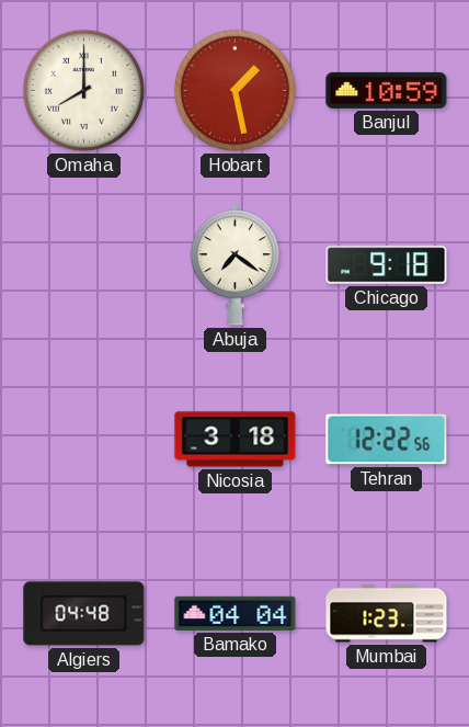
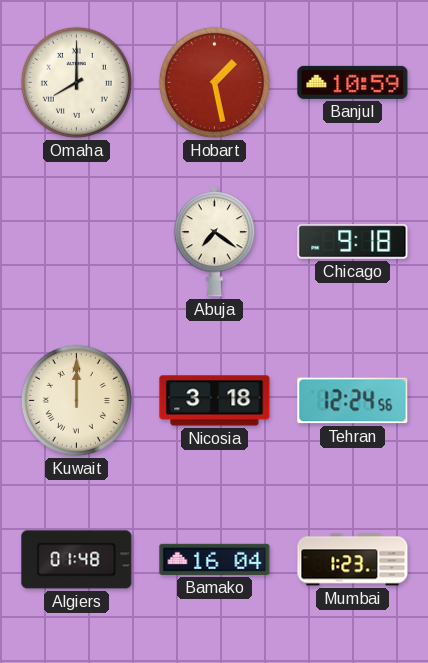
Kuwait: none -> 12:00
Tehran: 12:22 -> 12:24
Algiers: 04:48 -> 01:48
Bamako: 04:04 -> 16:04
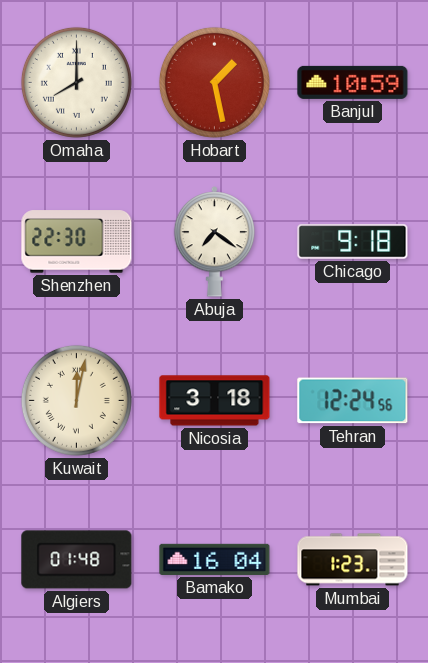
Shenzhen: none -> 22:30
Kuwait: 12:00 -> 12:02
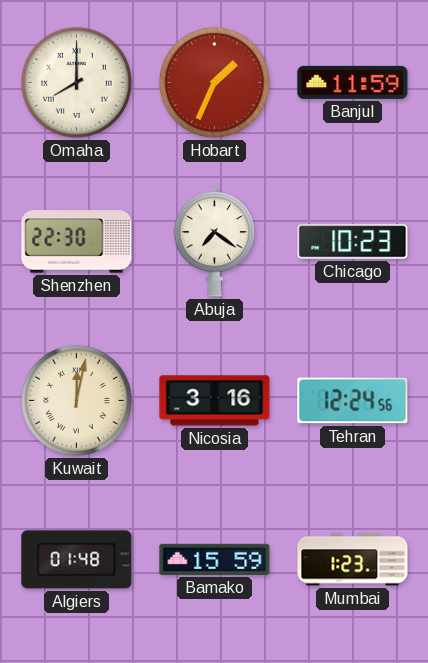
Hobart: 1:28 -> 1:34
Banjul: 10:59 -> 11:59
Chicago: 9:18 -> 10:23
Nicosia: 3:18 -> 3:16
Bamako: 16:04 -> 15:59
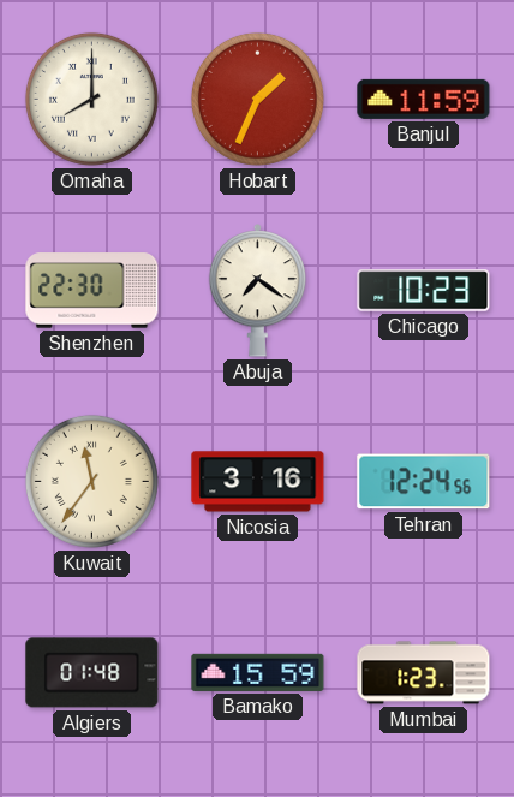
Kuwait: 12:02 -> 11:36
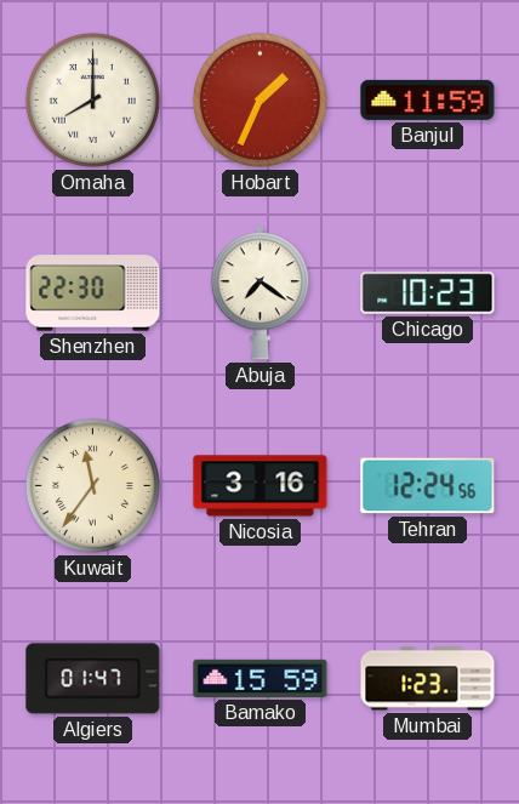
Algiers: 01:48 -> 01:47
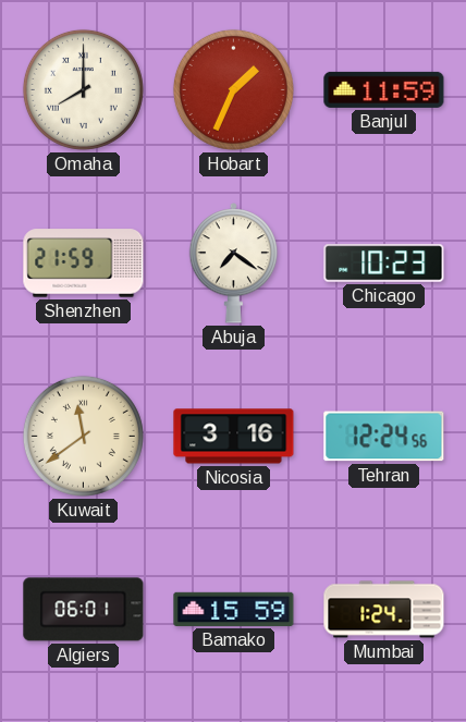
Shenzhen: 22:30 -> 21:59
Kuwait: 11:36 -> 11:39
Algiers: 01:47 -> 06:01
Mumbai: 1:23 -> 1:24
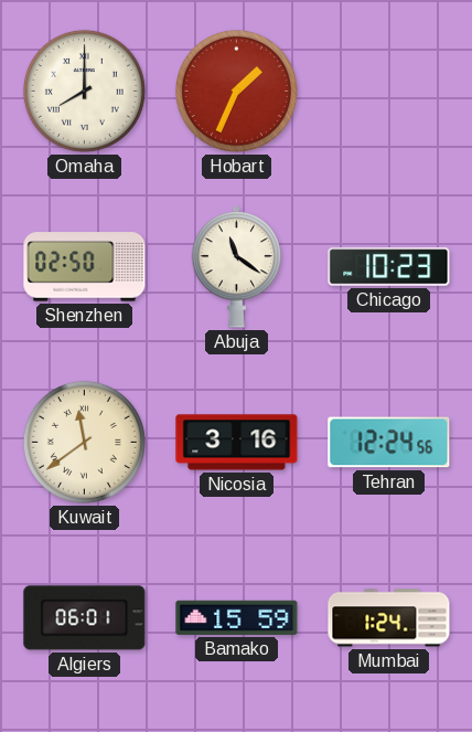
Banjul: 11:59 -> none
Shenzhen: 21:59 -> 02:50
Abuja: 7:21 -> 11:21
